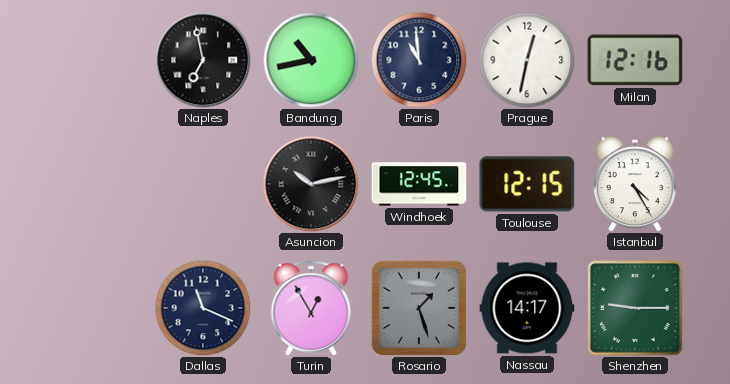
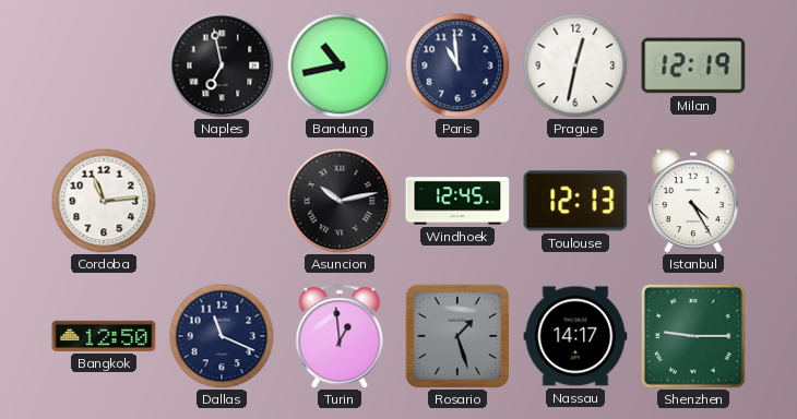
Milan: 12:16 -> 12:19
Cordoba: none -> 11:14
Toulouse: 12:15 -> 12:13
Bangkok: none -> 12:50
Turin: 12:55 -> 12:59
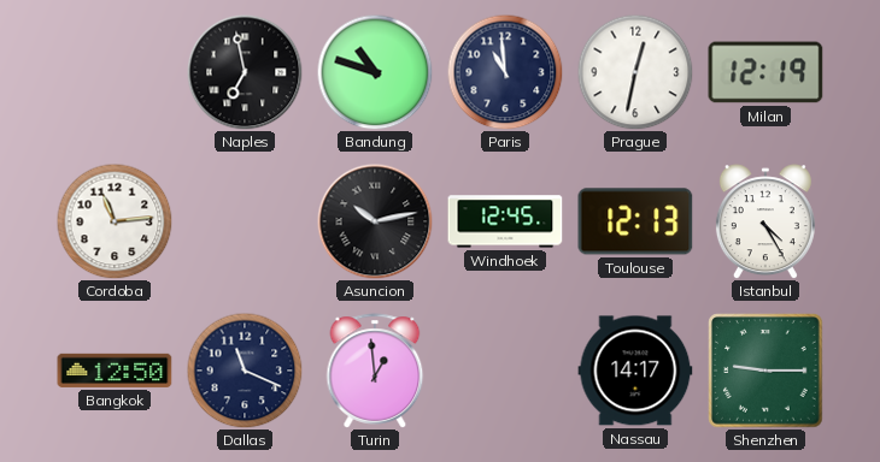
Bandung: 10:43 -> 10:48
Rosario: 1:27 -> none
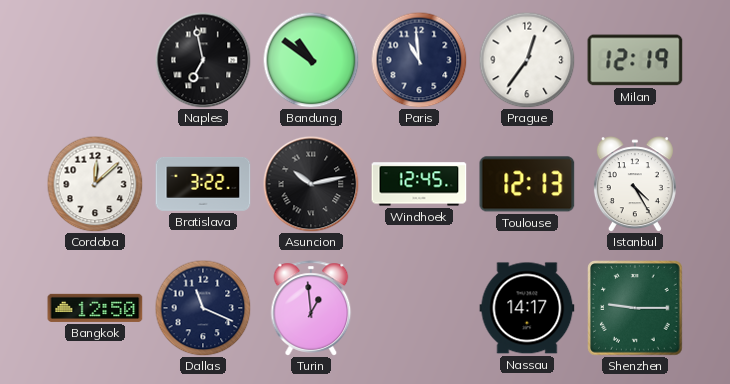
Bandung: 10:48 -> 10:51
Prague: 12:32 -> 12:36
Cordoba: 11:14 -> 12:08
Bratislava: none -> 3:22
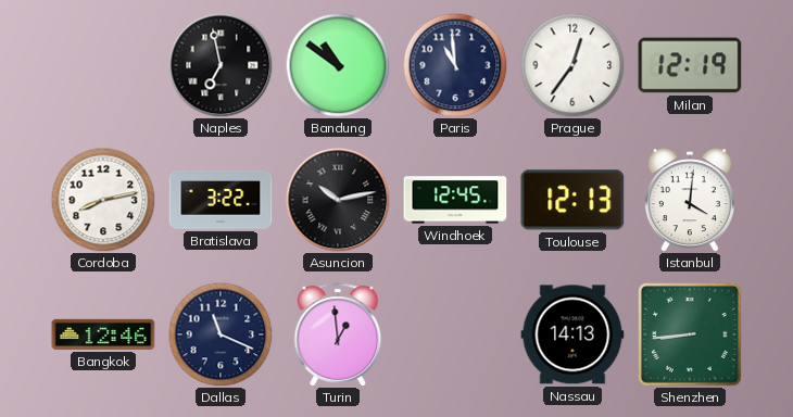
Cordoba: 12:08 -> 8:13
Istanbul: 4:25 -> 4:01
Bangkok: 12:50 -> 12:46
Nassau: 14:17 -> 14:13
Shenzhen: 9:15 -> 8:44
